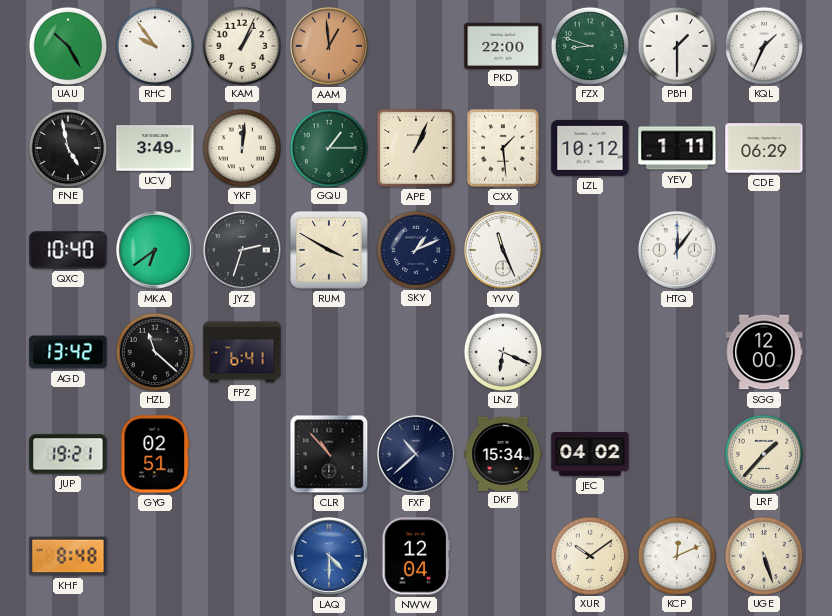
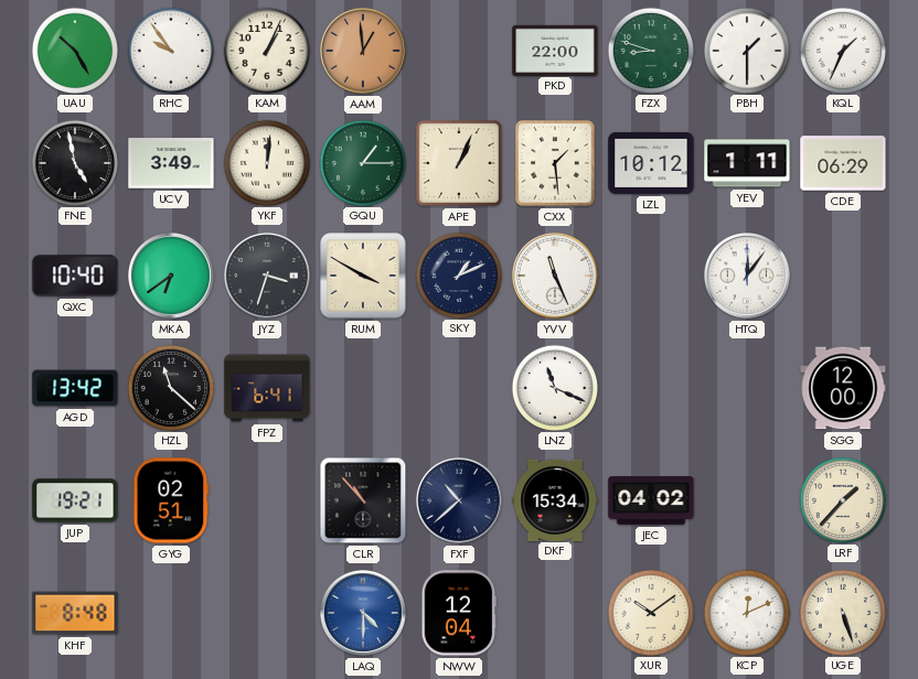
JYZ: 2:33 -> 3:33
LNZ: 6:19 -> 11:19
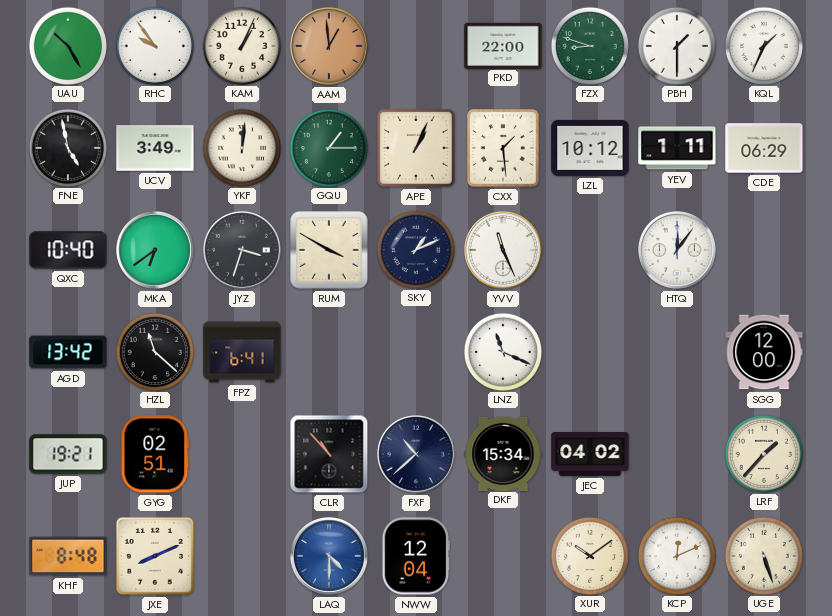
JXE: none -> 8:11
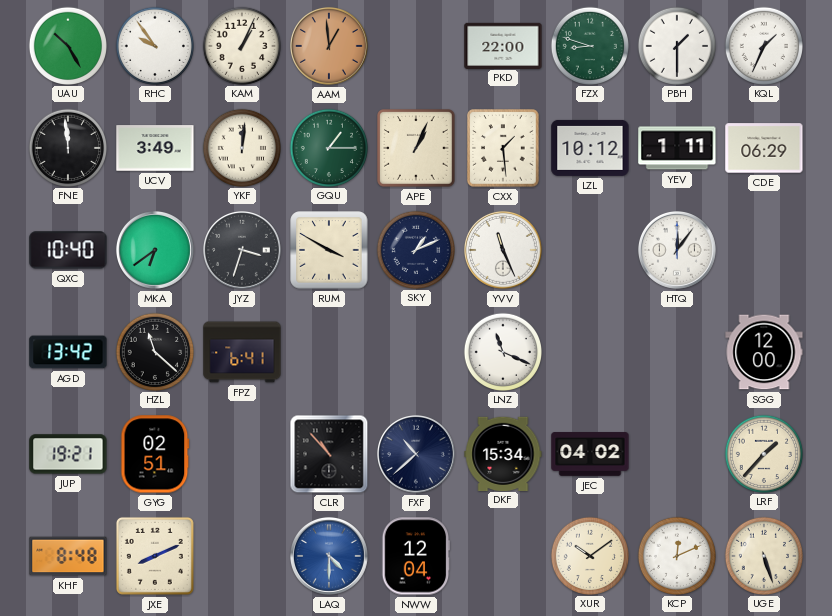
FNE: 4:58 -> 11:59
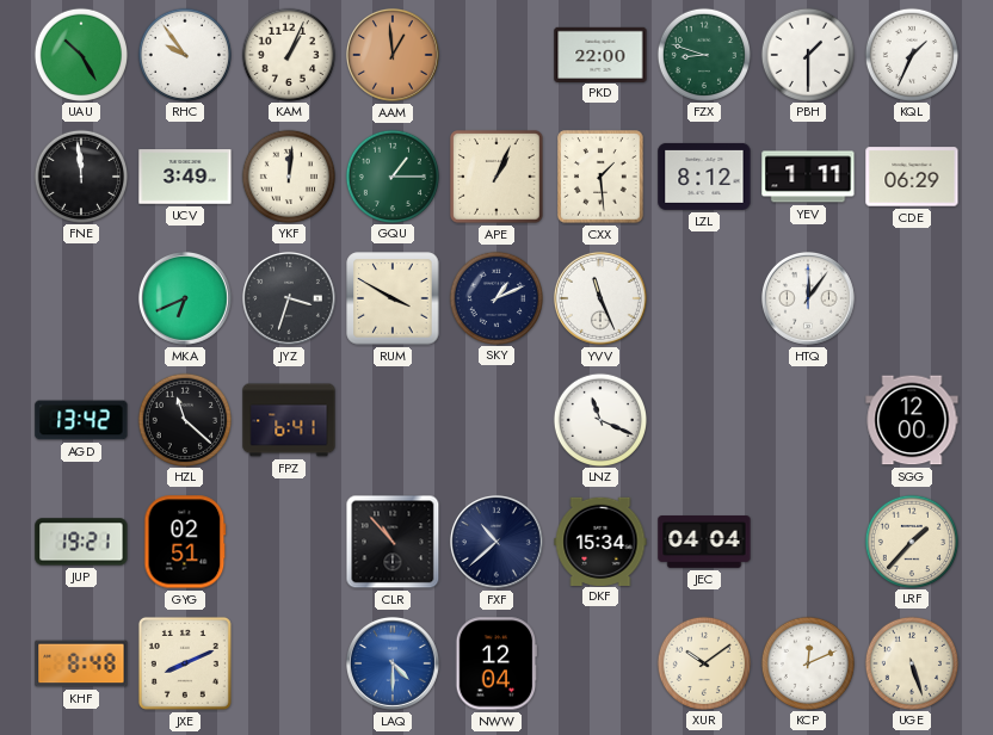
LZL: 10:12 -> 8:12
QXC: 10:40 -> none
MKA: 6:39 -> 6:41
JEC: 04:02 -> 04:04
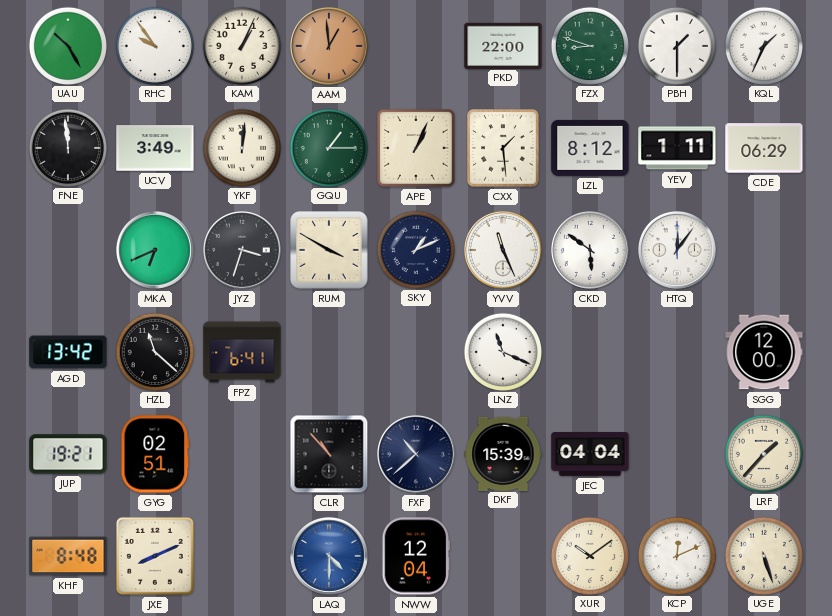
CKD: none -> 5:51
DKF: 15:34 -> 15:39
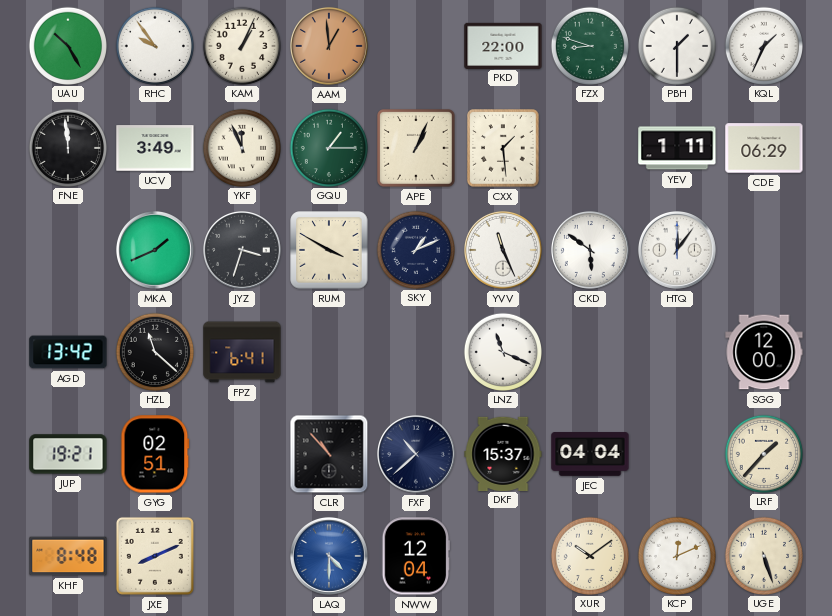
YKF: 12:01 -> 11:56
LZL: 8:12 -> none
MKA: 6:41 -> 1:41
DKF: 15:39 -> 15:37
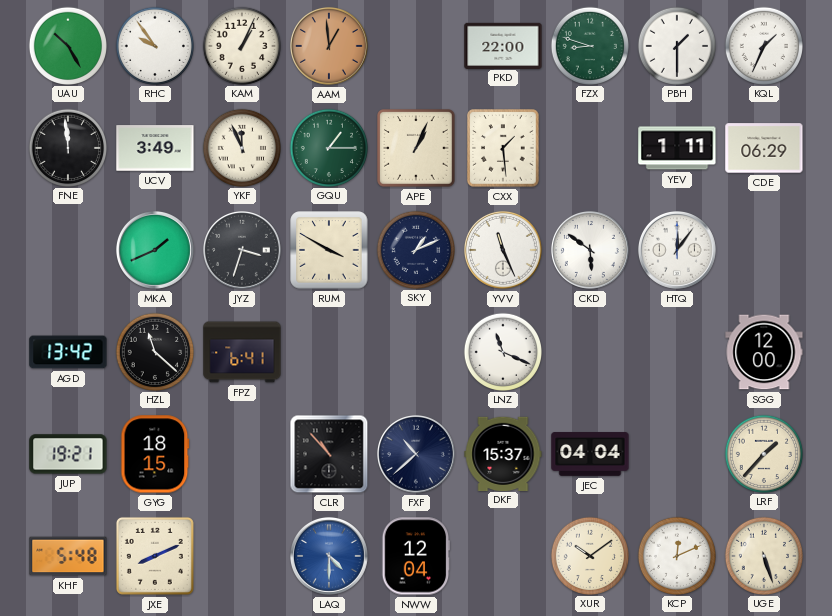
GYG: 02:51 -> 18:15
KHF: 8:48 -> 5:48
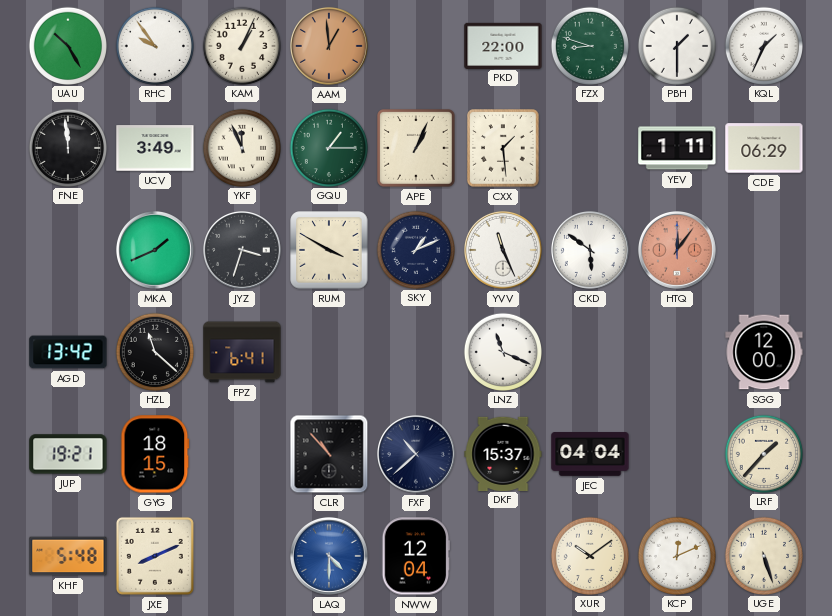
HTQ dial: white -> salmon
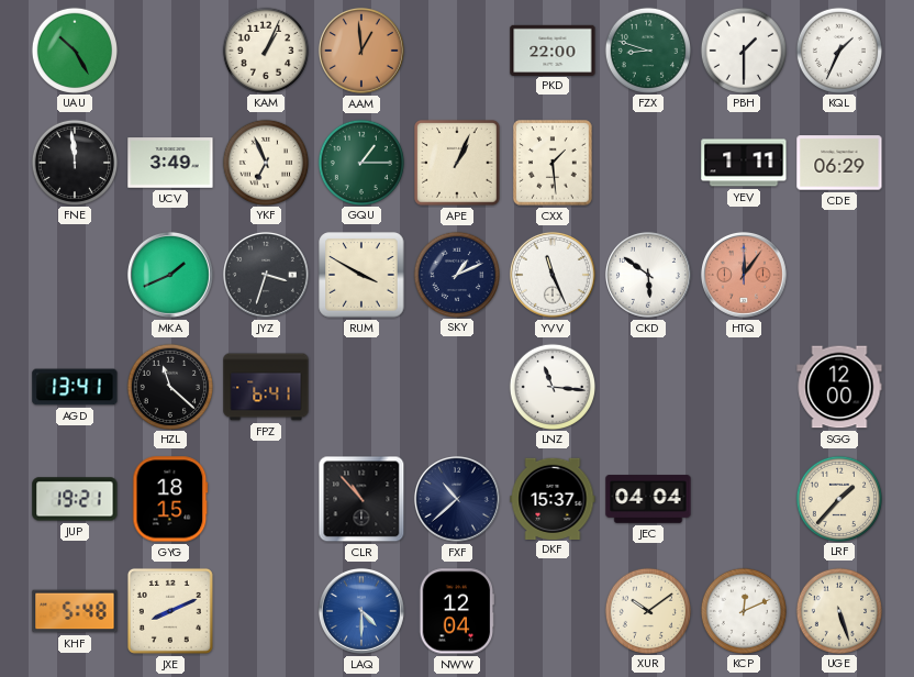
RHC: 9:54 -> none
YKF: 11:56 -> 6:56
AGD: 13:42 -> 13:41
LNZ: 11:19 -> 11:16
